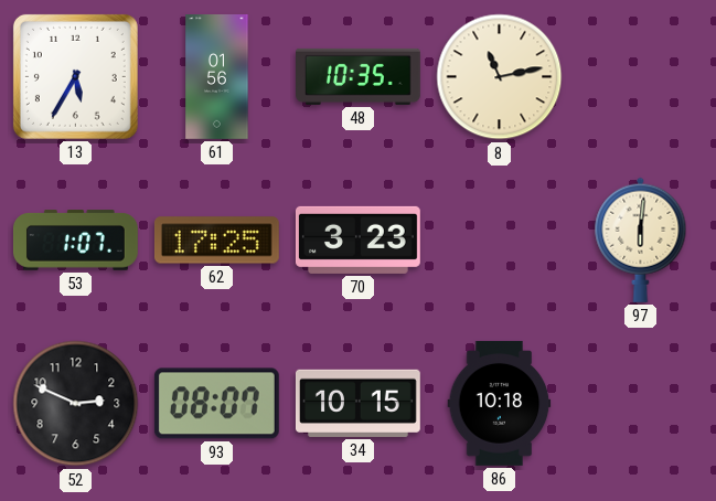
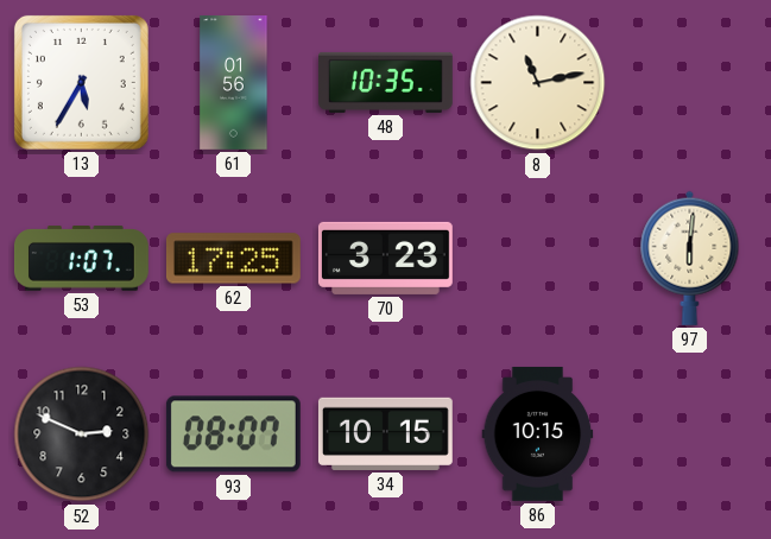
86: 10:18 -> 10:15
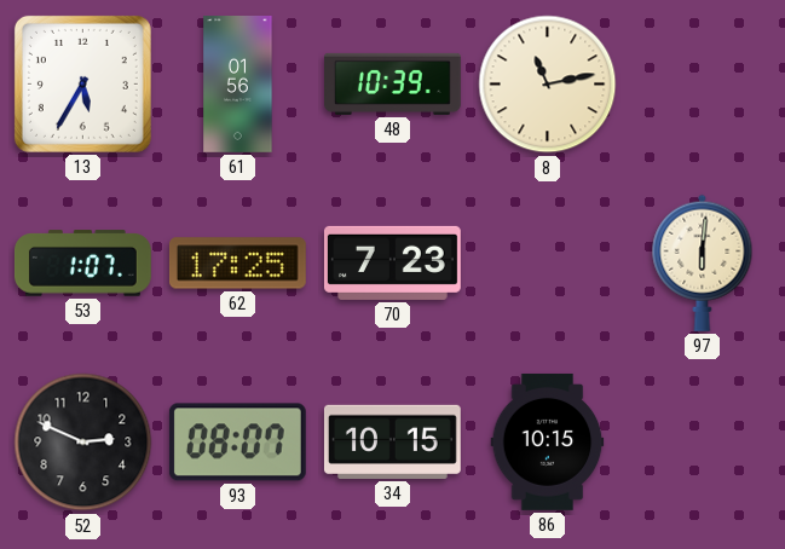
48: 10:35 -> 10:39
70: 3:23 -> 7:23
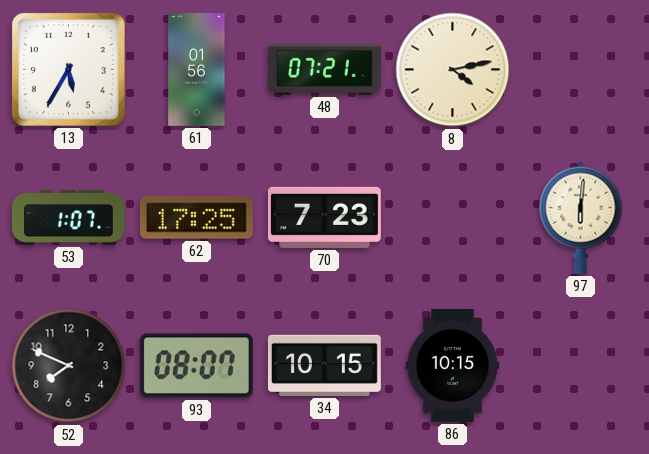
48: 10:39 -> 07:21
8: 11:13 -> 4:13
52: 2:49 -> 7:49
